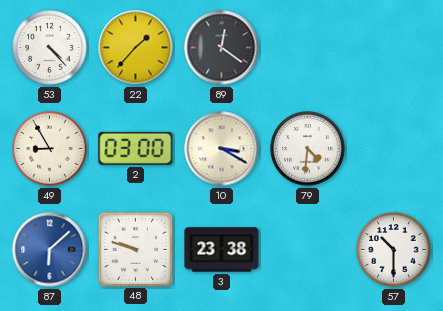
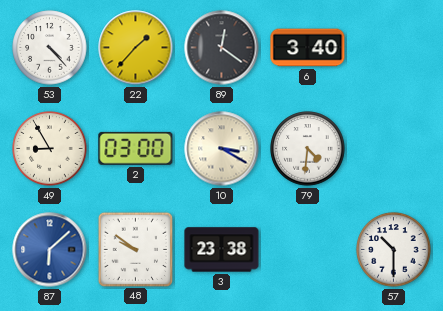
6: none -> 3:40
48: 9:48 -> 9:51
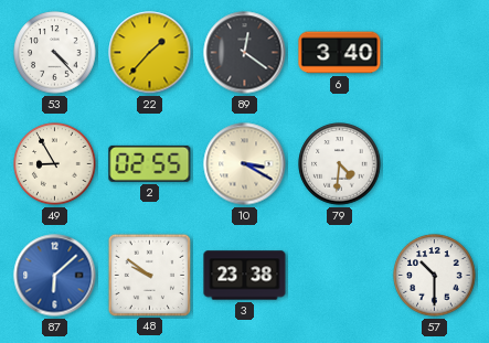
2: 03:00 -> 02:55
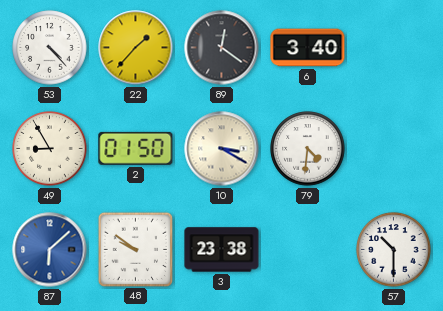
2: 02:55 -> 01:50
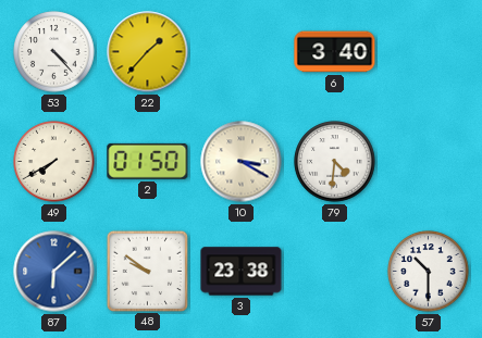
89: 12:21 -> none
49: 8:55 -> 7:40
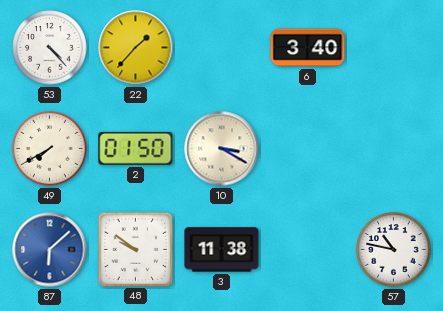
79: 4:31 -> none
3: 23:38 -> 11:38
57: 10:30 -> 10:47
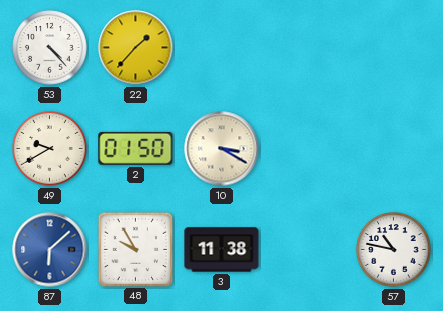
6: 3:40 -> none
49: 7:40 -> 9:40
48: 9:51 -> 9:55
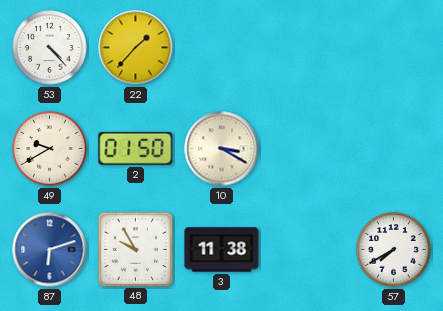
87: 6:08 -> 6:12
57: 10:47 -> 7:40
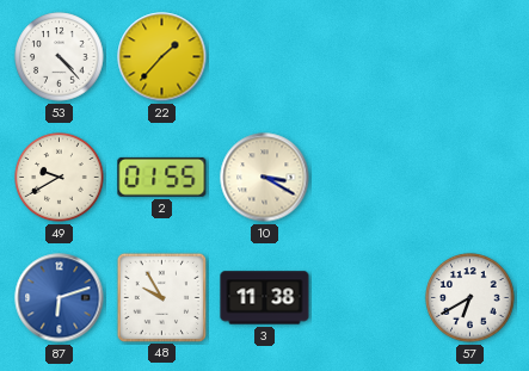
2: 01:50 -> 01:55
57: 7:40 -> 6:40
